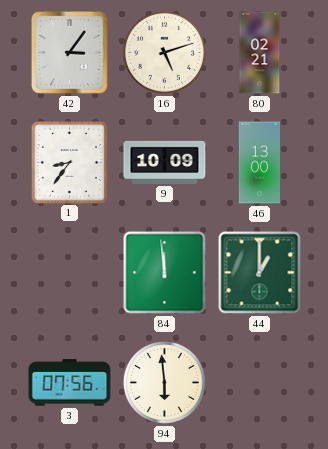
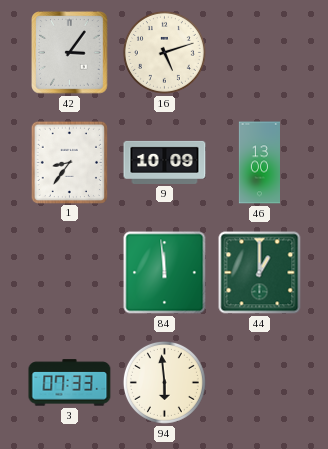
80: 02:21 -> none
3: 07:56 -> 07:33
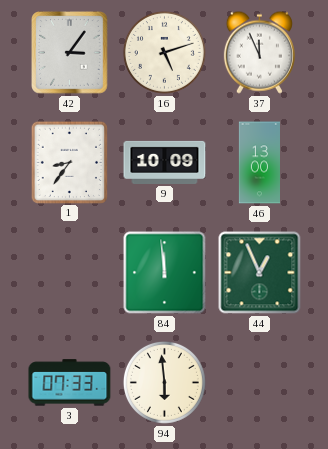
37: none -> 11:56
44: 1:00 -> 12:56
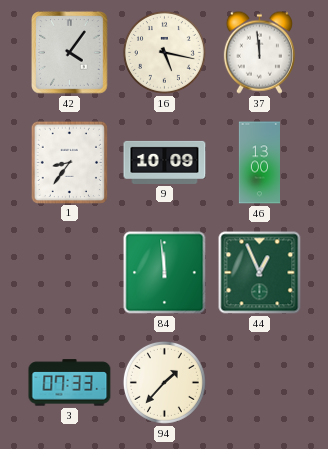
42: 3:06 -> 4:06
16: 5:12 -> 5:17
37: 11:56 -> 11:59
94: 5:59 -> 1:37
